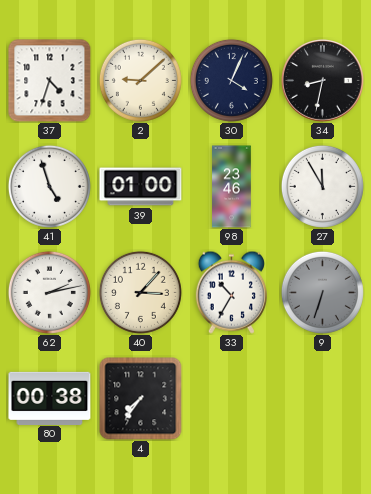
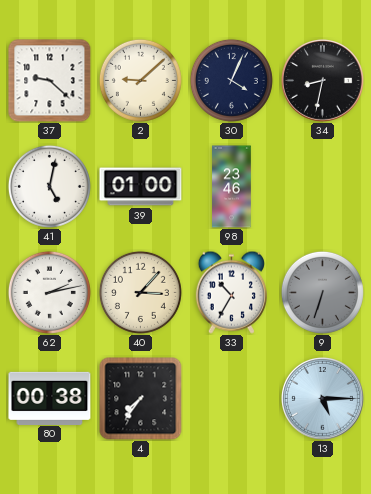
37: 4:33 -> 9:22
41: 4:57 -> 5:02
27: 11:55 -> none
13: none -> 5:15
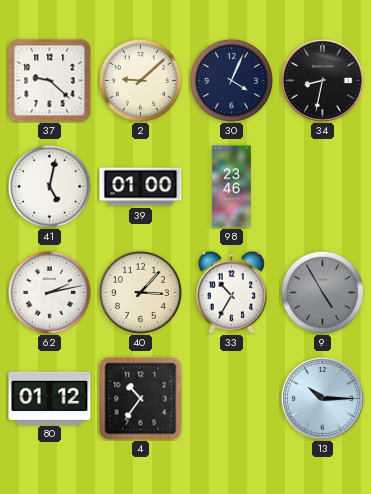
9: 6:33 -> 4:55
80: 00:38 -> 01:12
4: 7:36 -> 10:36
13: 5:15 -> 10:15
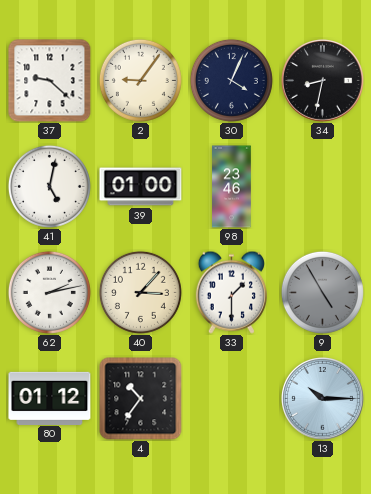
2: 9:08 -> 9:06
33: 10:35 -> 1:30
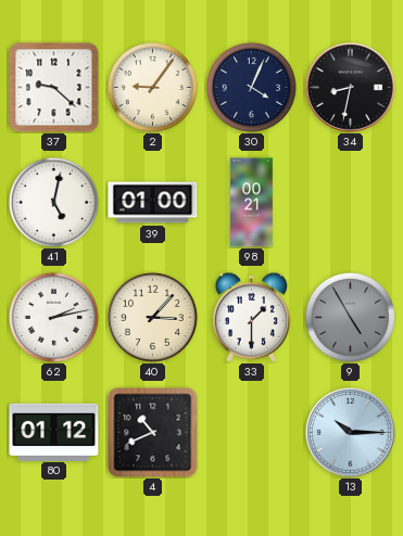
98: 23:46 -> 00:21
4: 10:36 -> 10:41
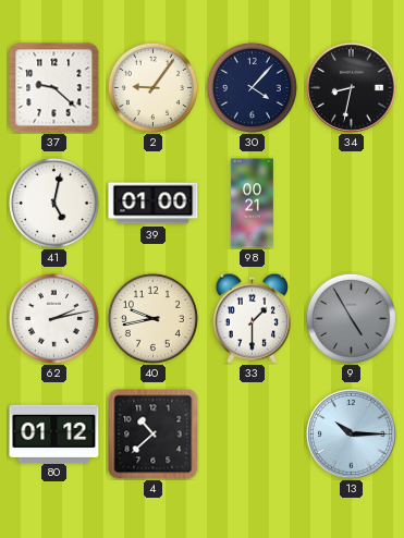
30: 4:04 -> 4:07
40: 3:07 -> 9:43
4: 10:41 -> 10:38
